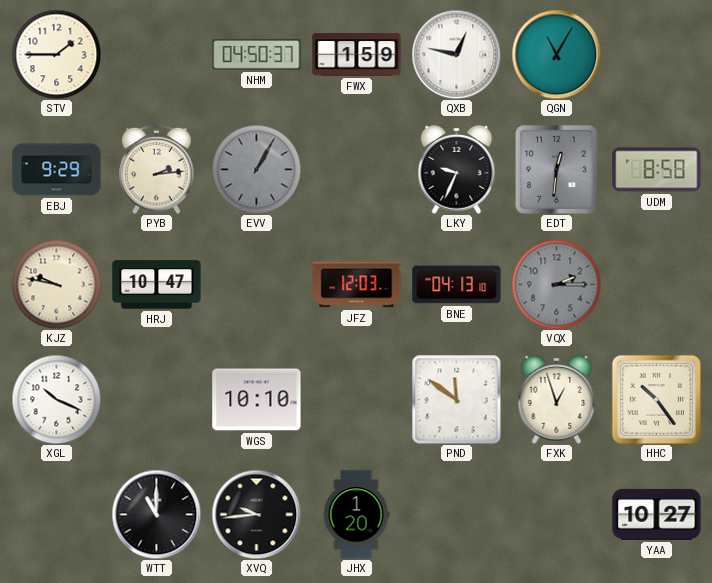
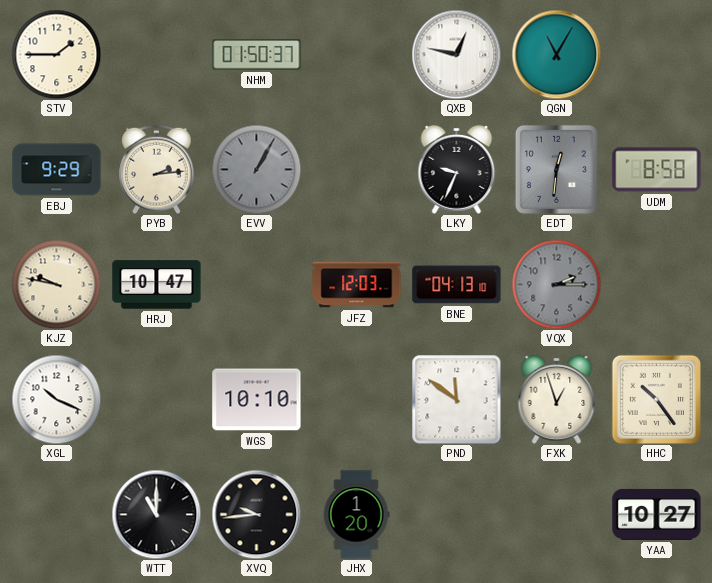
NHM: 04:50 -> 01:50
FWX: 1:59 -> none
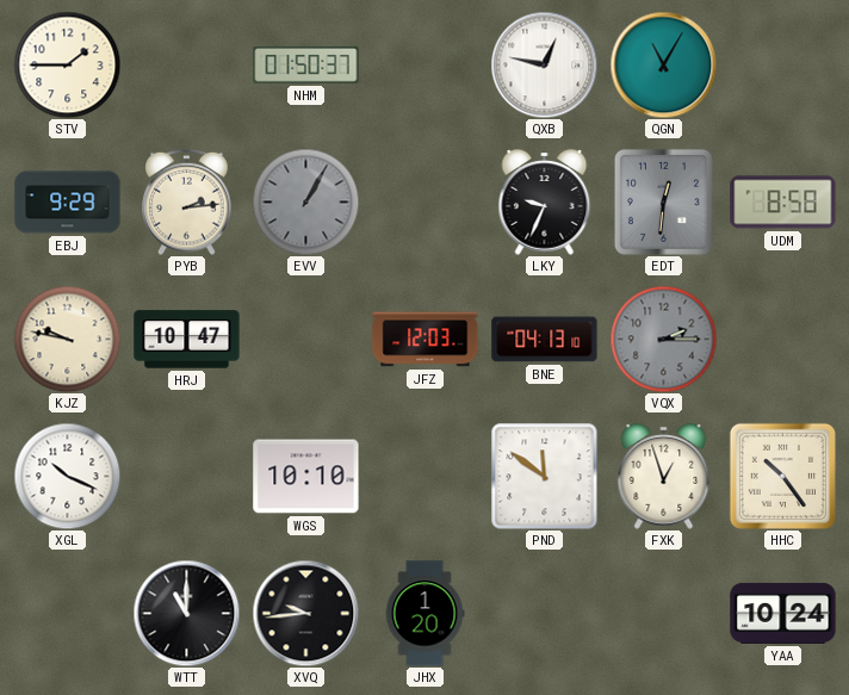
YAA: 10:27 -> 10:24
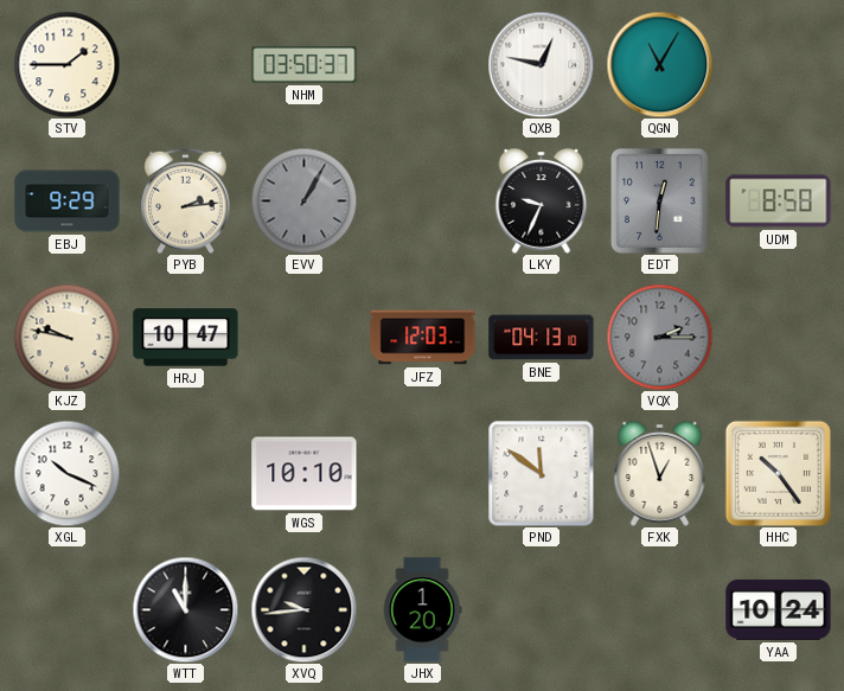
NHM: 01:50 -> 03:50
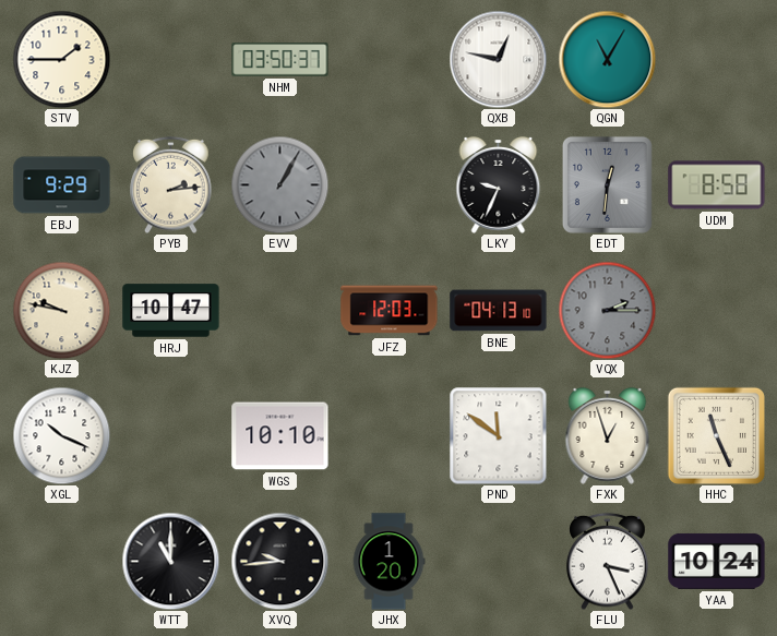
HHC: 10:24 -> 11:26
FLU: none -> 3:26
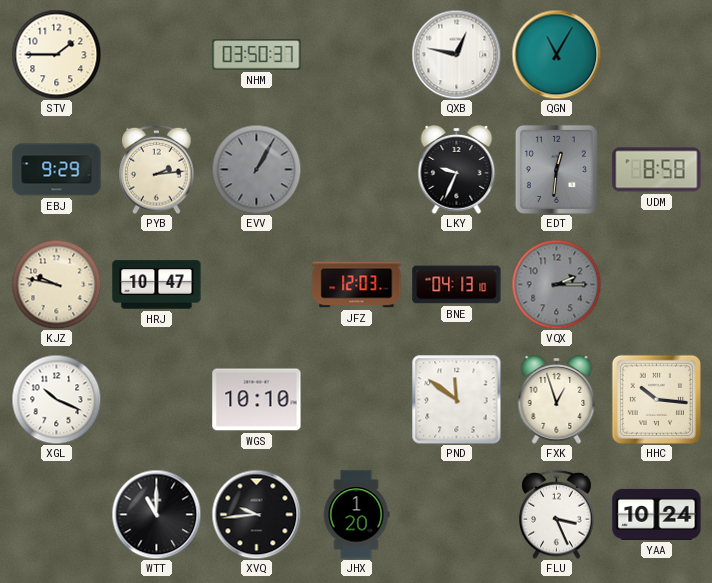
HHC: 11:26 -> 10:16
